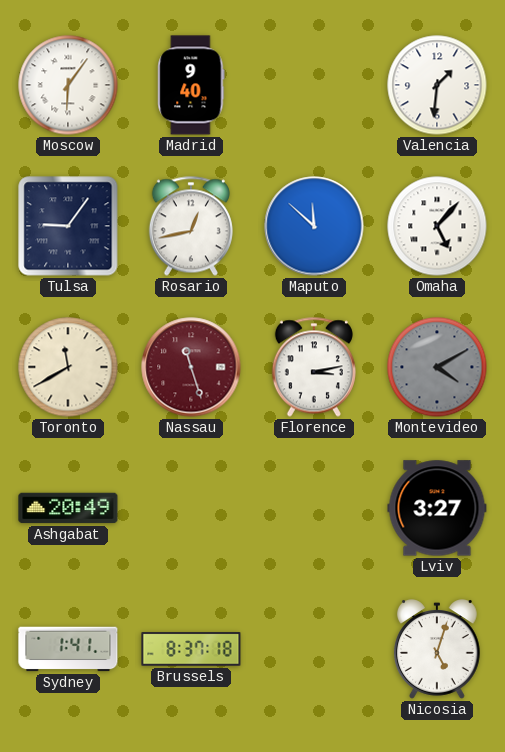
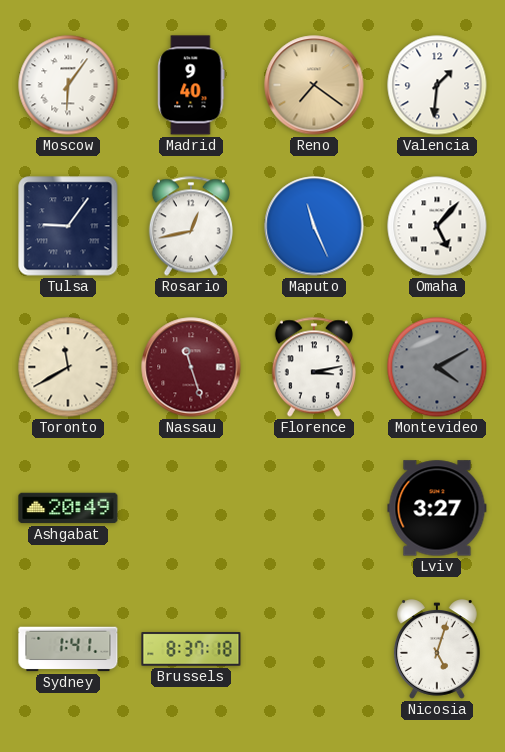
Reno: none -> 7:21
Maputo: 11:52 -> 11:26
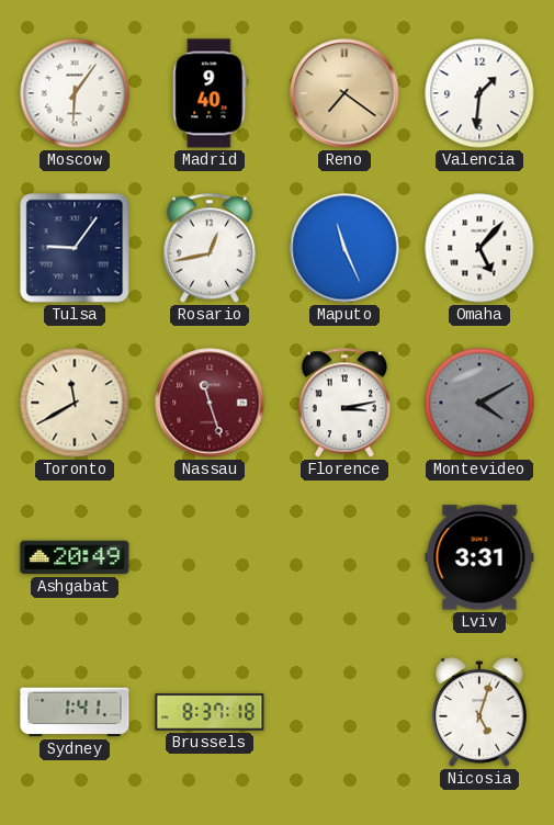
Lviv: 3:27 -> 3:31
